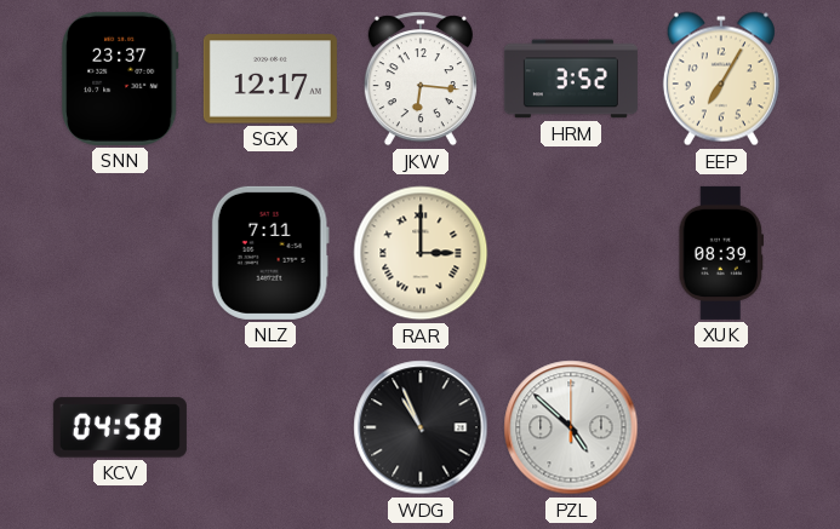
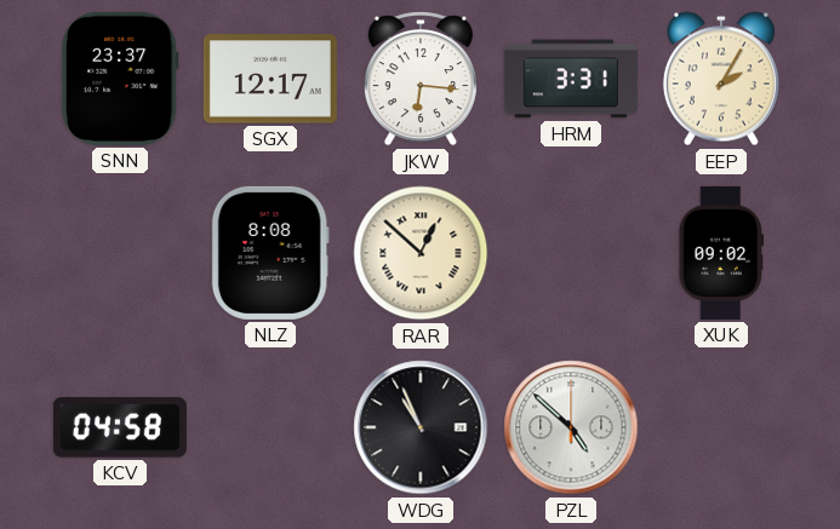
HRM: 3:52 -> 3:31
EEP: 7:05 -> 2:05
NLZ: 7:11 -> 8:08
RAR: 3:00 -> 12:52
XUK: 08:39 -> 09:02
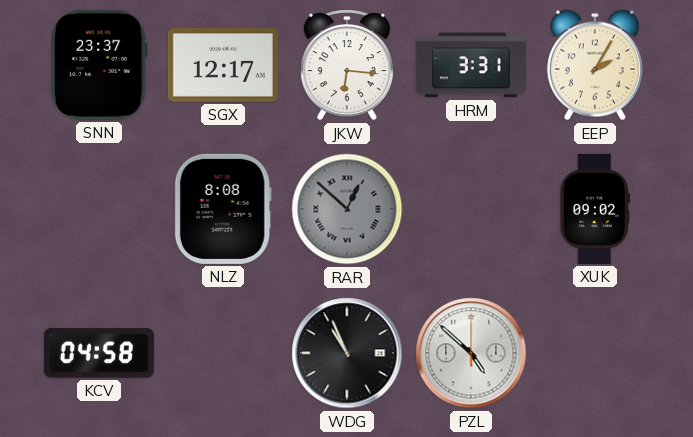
RAR dial: cream -> grey
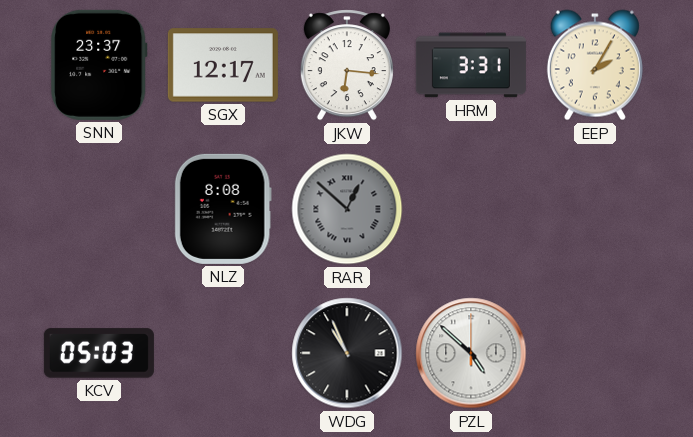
XUK: 09:02 -> none
KCV: 04:58 -> 05:03
